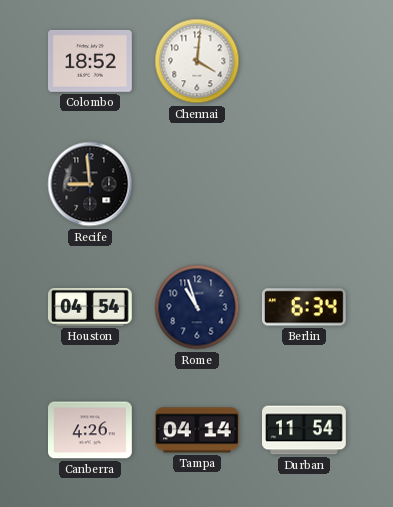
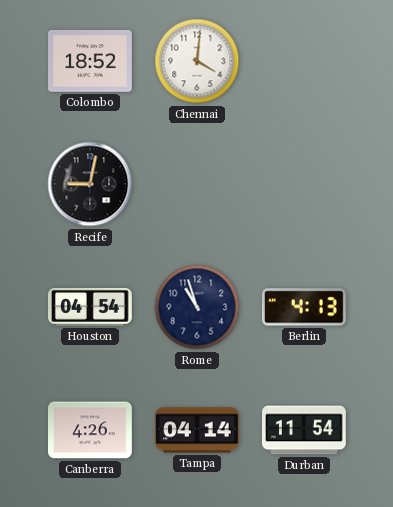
Recife: 8:59 -> 9:02
Berlin: 6:34 -> 4:13
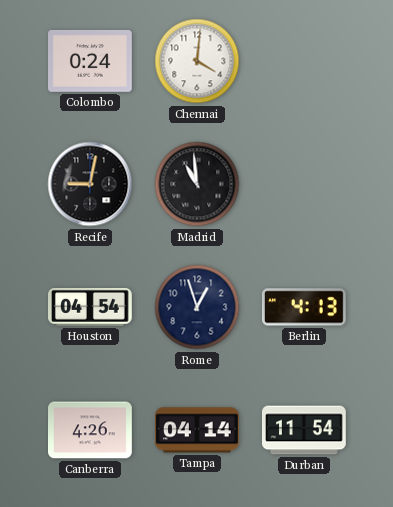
Colombo: 18:52 -> 0:24
Madrid: none -> 10:59
Rome: 10:57 -> 12:57
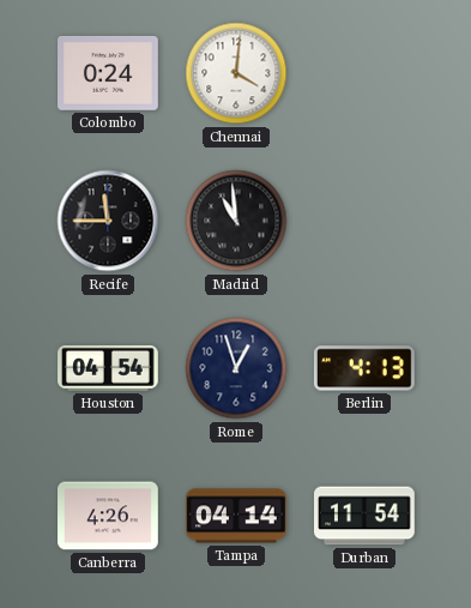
Recife: 9:02 -> 11:45
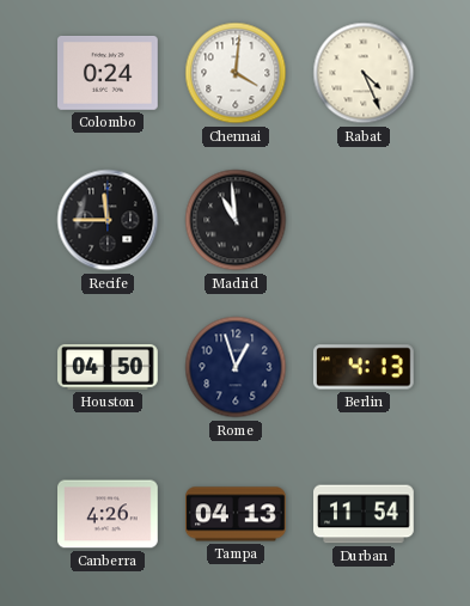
Rabat: none -> 4:26
Houston: 04:54 -> 04:50
Tampa: 04:14 -> 04:13
